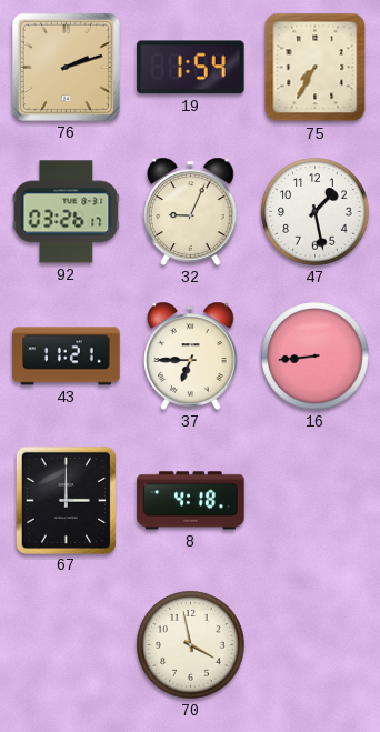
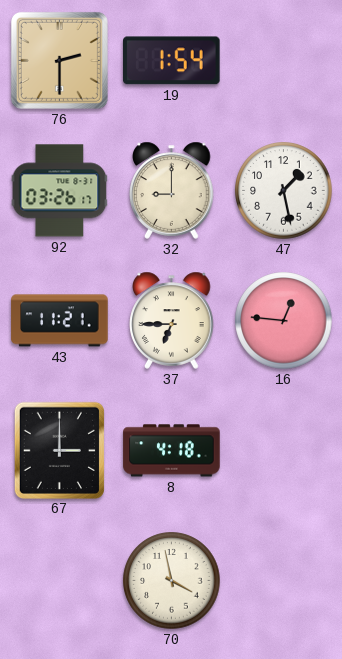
76: 2:12 -> 2:30
75: 7:35 -> none
32: 9:04 -> 9:00
16: 8:44 -> 12:46
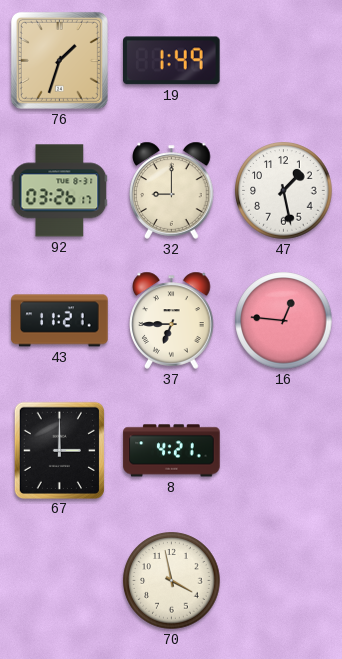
76: 2:30 -> 1:33
19: 1:54 -> 1:49
8: 4:18 -> 4:21
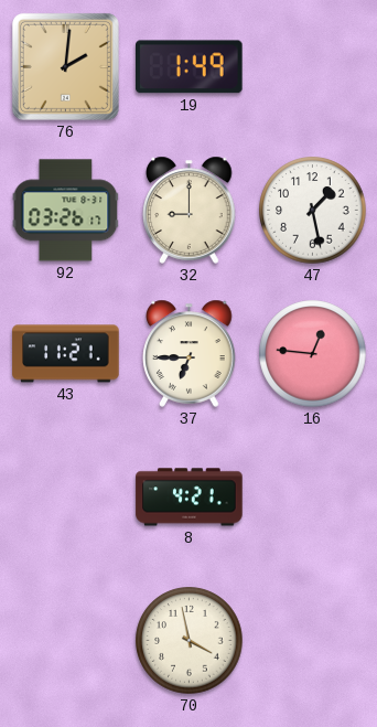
76: 1:33 -> 2:01
67: 3:00 -> none
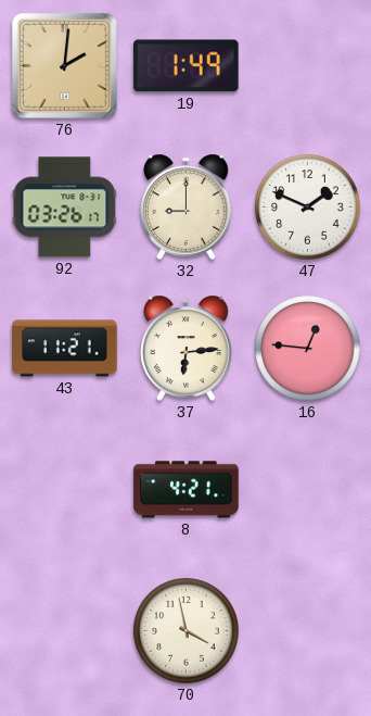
47: 1:28 -> 1:49
37: 6:45 -> 6:14
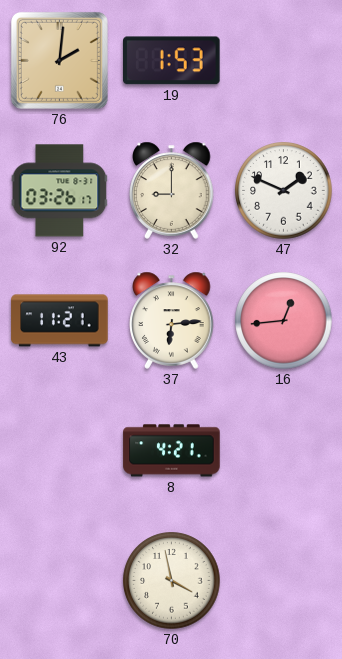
19: 1:49 -> 1:53
16: 12:46 -> 12:44
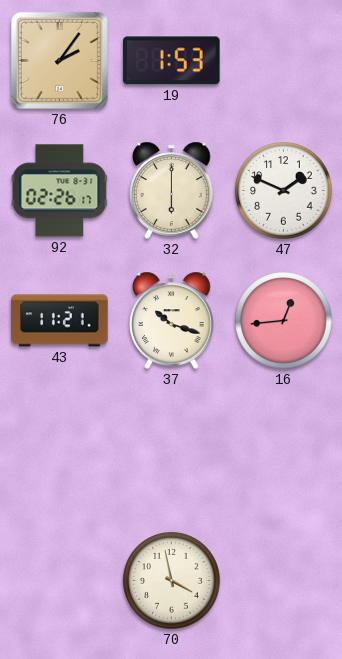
76: 2:01 -> 2:06
92: 03:26 -> 02:26
32: 9:00 -> 6:00
37: 6:14 -> 10:18
8: 4:21 -> none
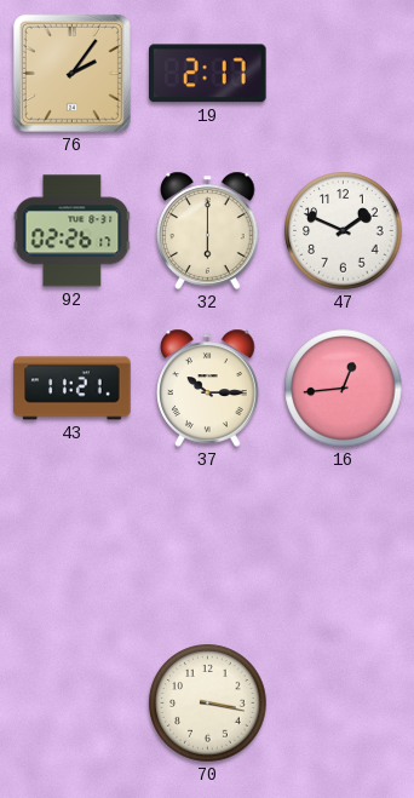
19: 1:53 -> 2:17
37: 10:18 -> 10:15
70: 3:58 -> 3:17
